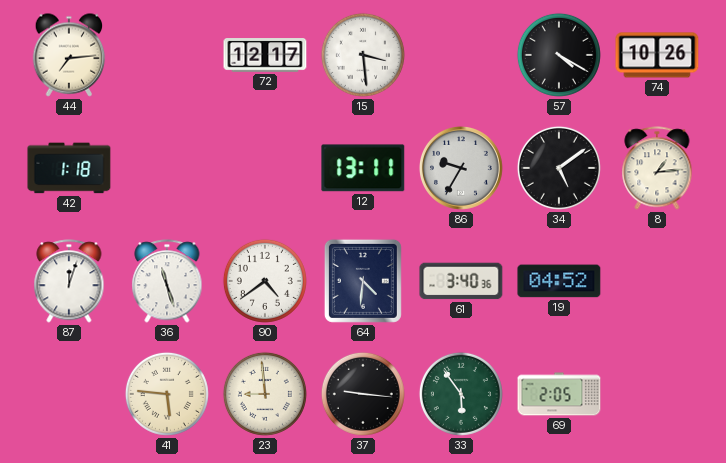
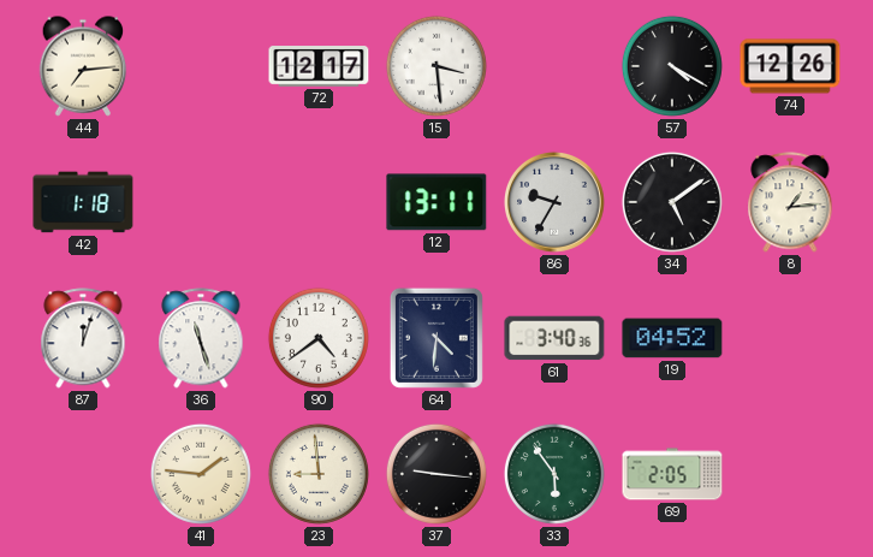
74: 10:26 -> 12:26
41: 5:46 -> 1:46
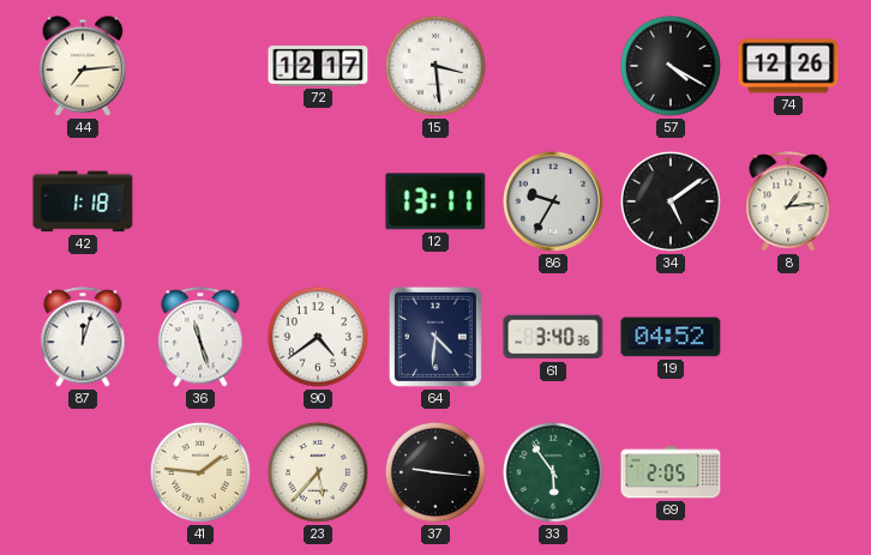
23: 8:59 -> 5:37
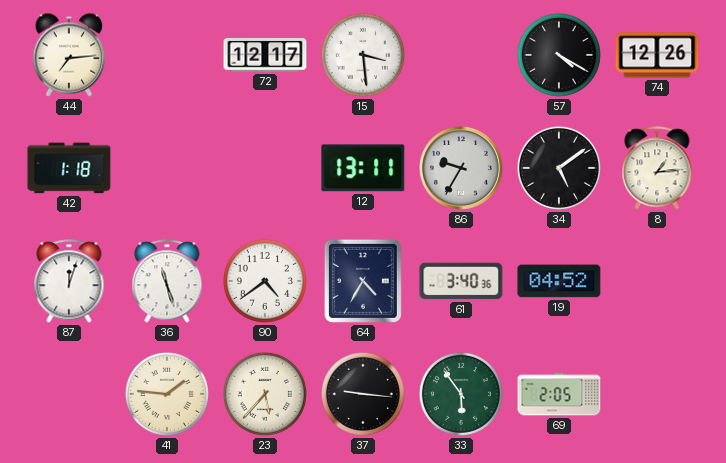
64: 4:31 -> 4:35
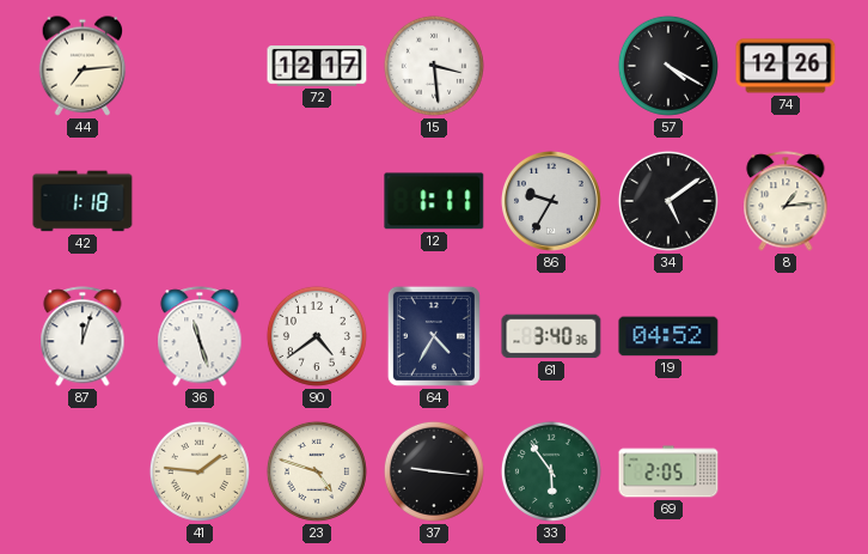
12: 13:11 -> 1:11
23: 5:37 -> 4:48
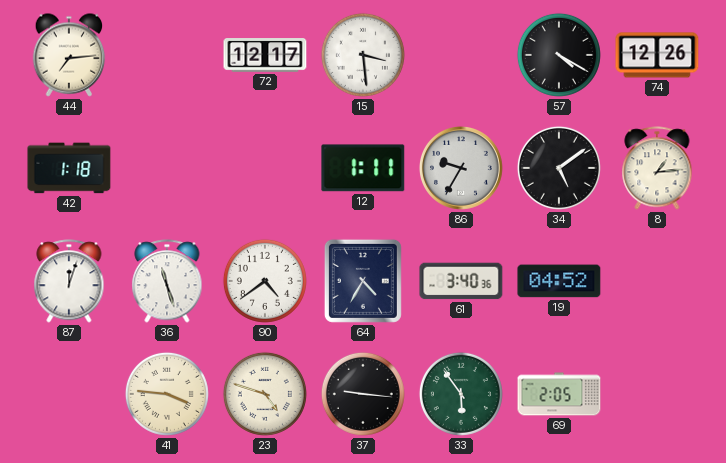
41: 1:46 -> 3:46
